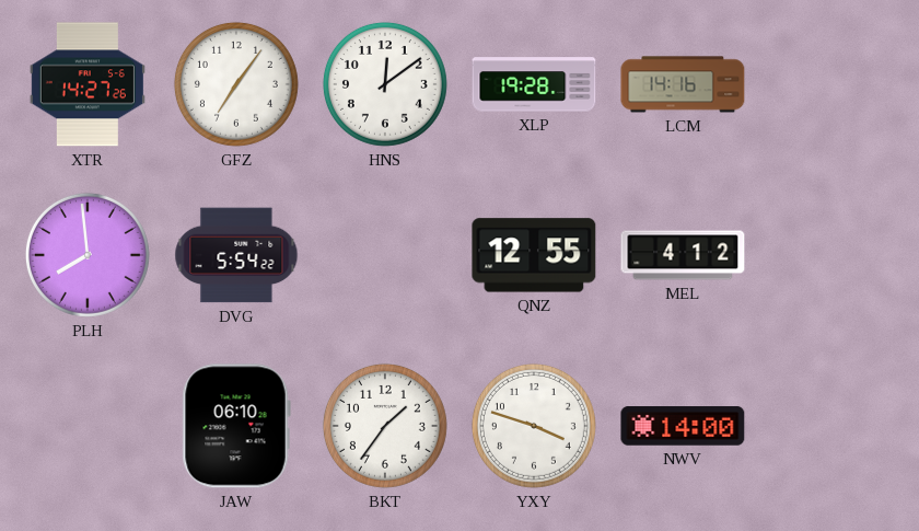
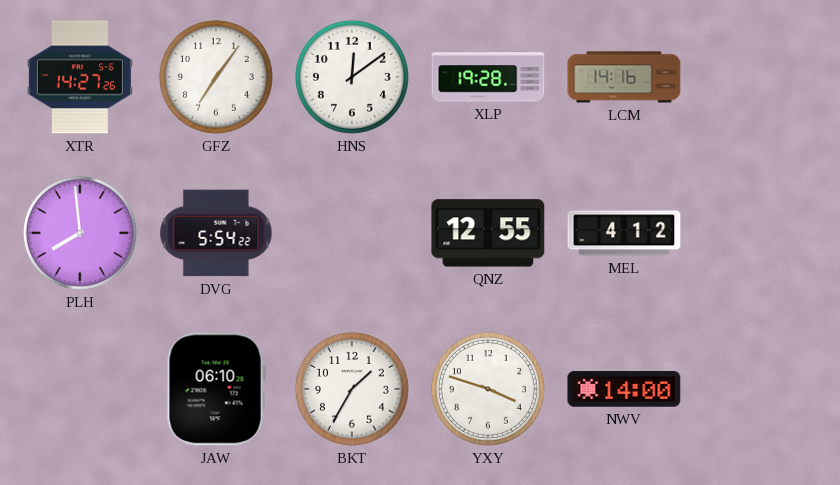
BKT: 1:36 -> 1:35
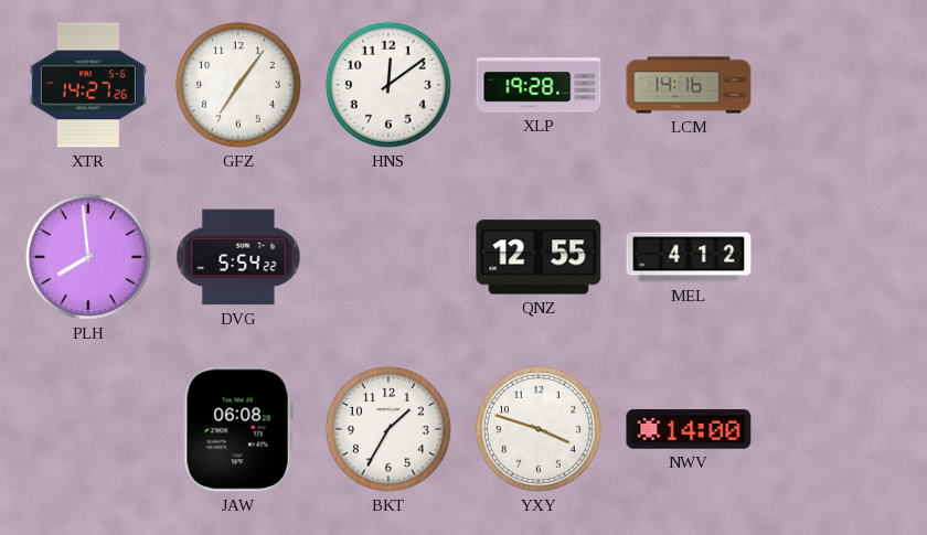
JAW: 06:10 -> 06:08
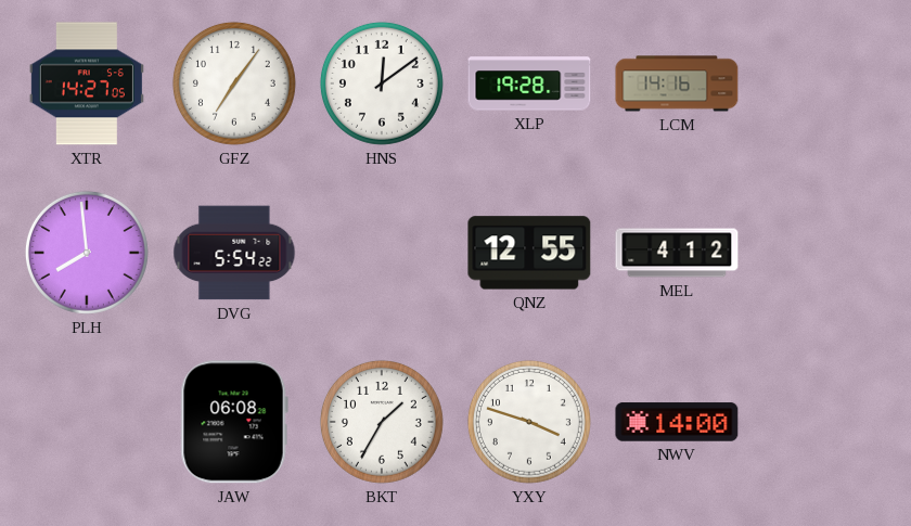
XTR: 14:27:26 -> 14:27:05
